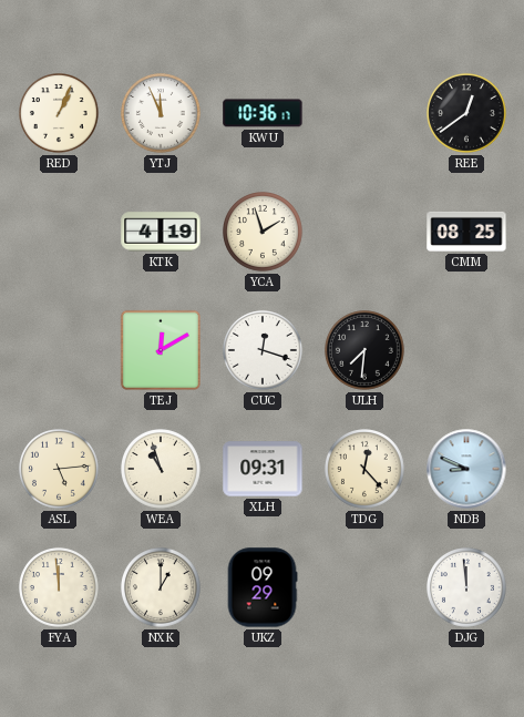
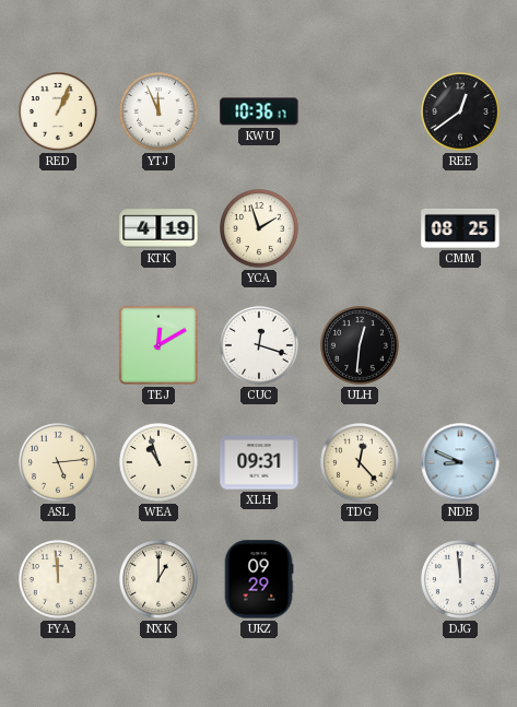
ULH: 7:31 -> 12:31
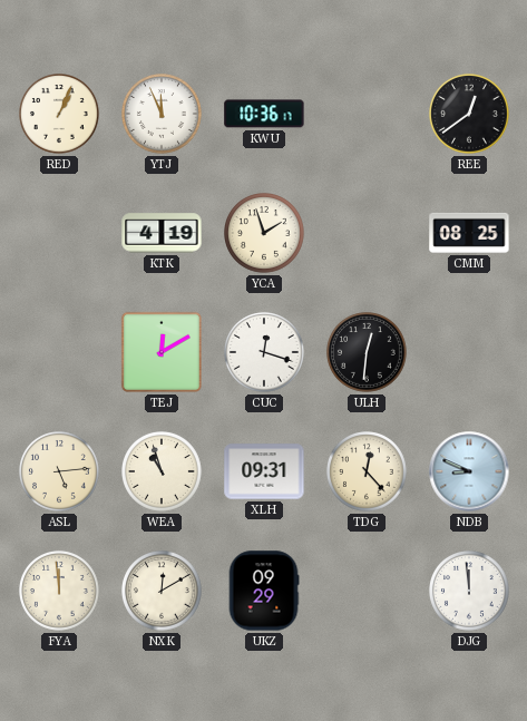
NXK: 1:00 -> 12:10
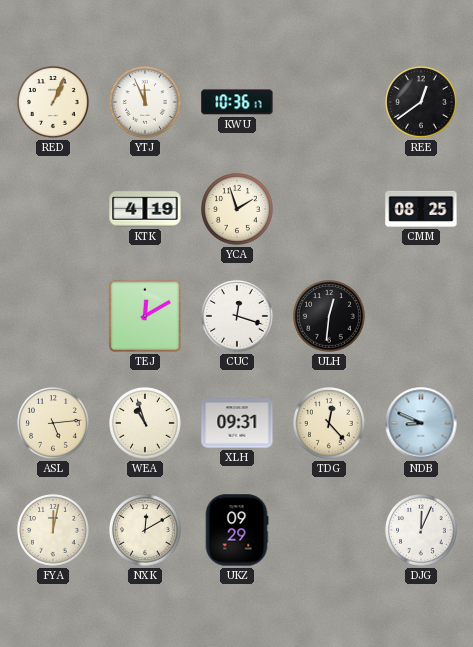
FYA: 11:59 -> 12:02
DJG: 11:59 -> 12:04
